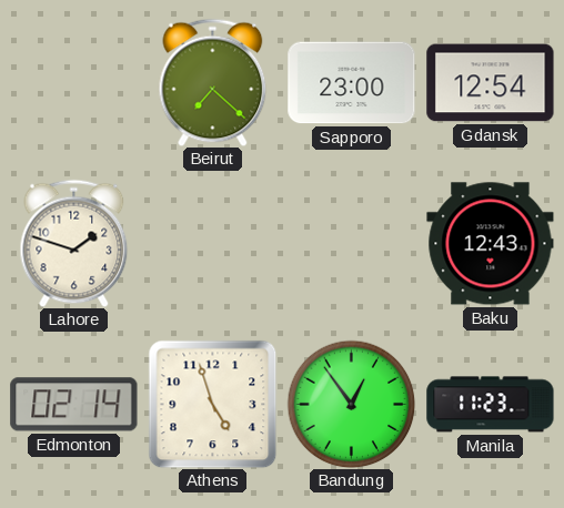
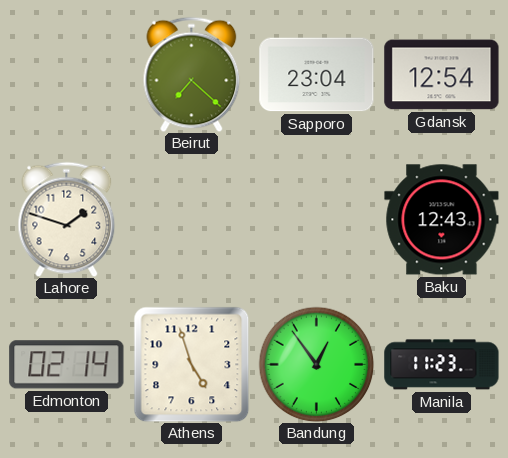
Sapporo: 23:00 -> 23:04
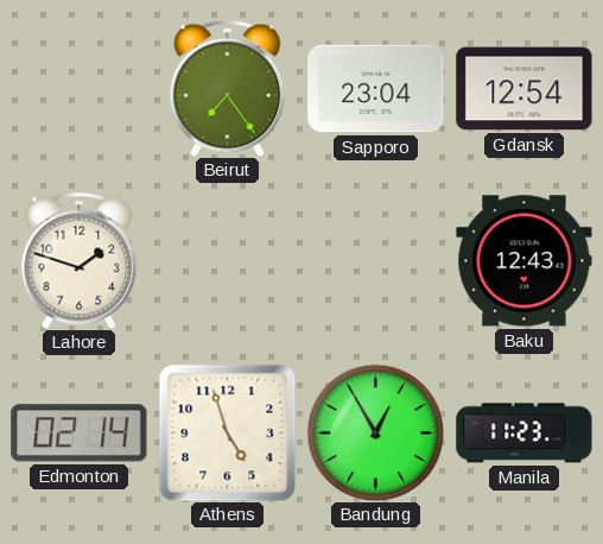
Beirut: 7:22 -> 7:24
Bandung: 12:54 -> 12:55
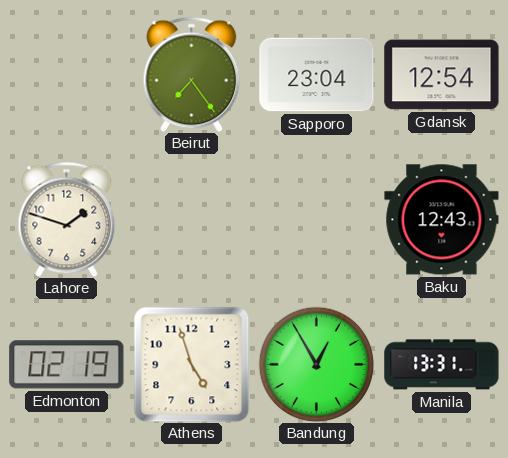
Edmonton: 02:14 -> 02:19
Manila: 11:23 -> 13:31
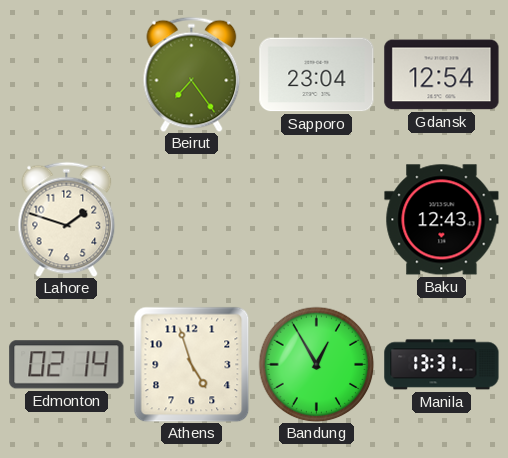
Edmonton: 02:19 -> 02:14
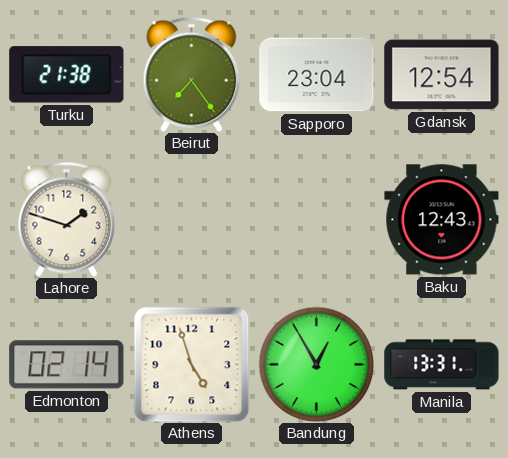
Turku: none -> 21:38
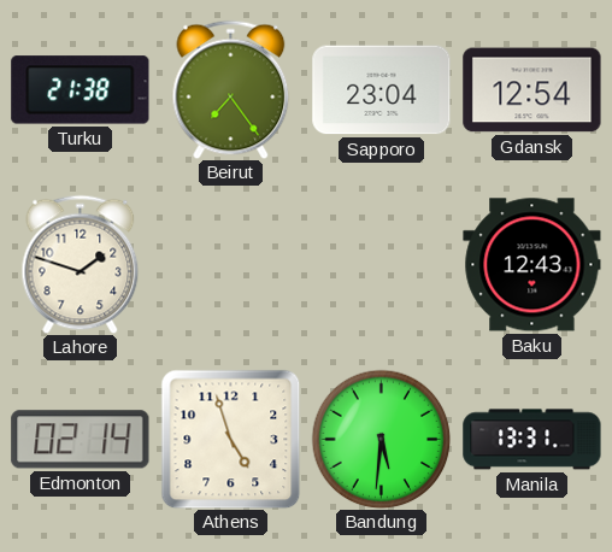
Bandung: 12:55 -> 5:31
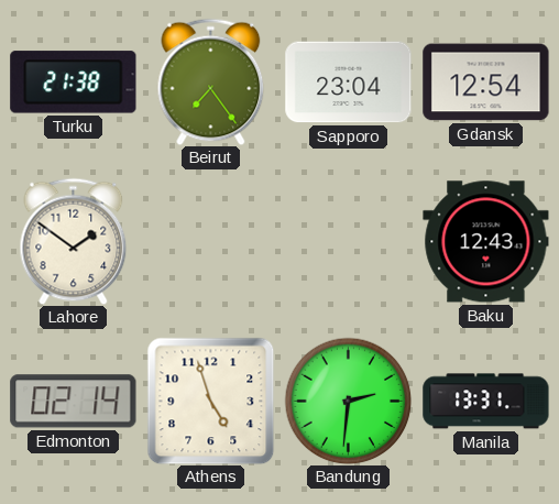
Lahore: 1:48 -> 1:51
Bandung: 5:31 -> 2:31
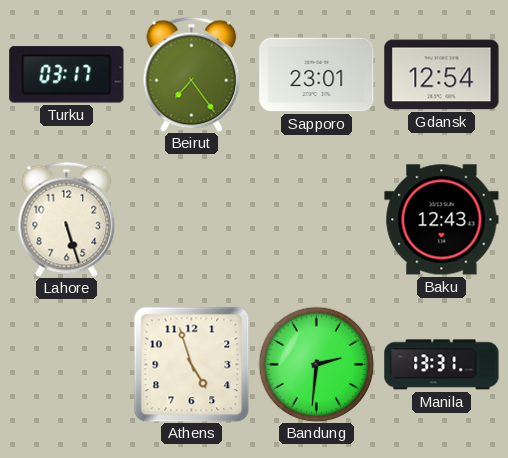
Turku: 21:38 -> 03:17
Sapporo: 23:04 -> 23:01
Lahore: 1:51 -> 5:27
Edmonton: 02:14 -> none
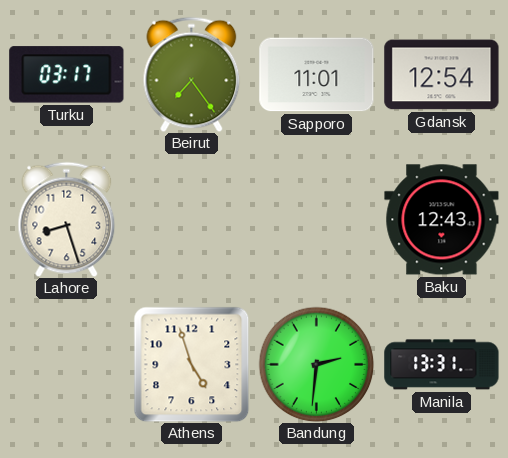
Sapporo: 23:01 -> 11:01
Lahore: 5:27 -> 8:27
